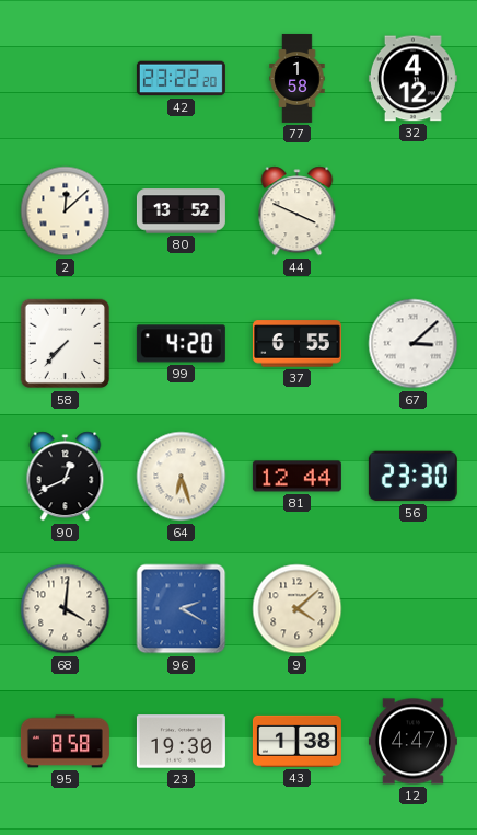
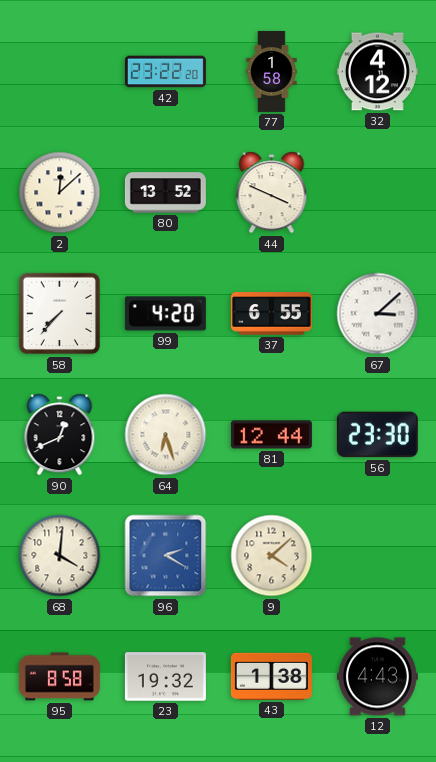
23: 19:30 -> 19:32
12: 4:47 -> 4:43
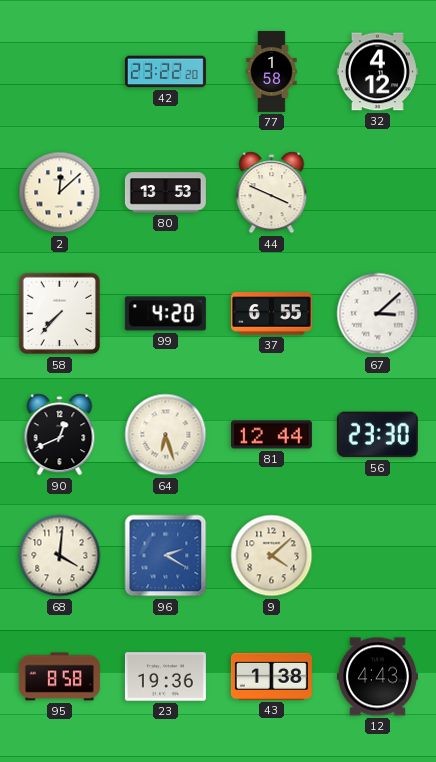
80: 13:52 -> 13:53
23: 19:32 -> 19:36
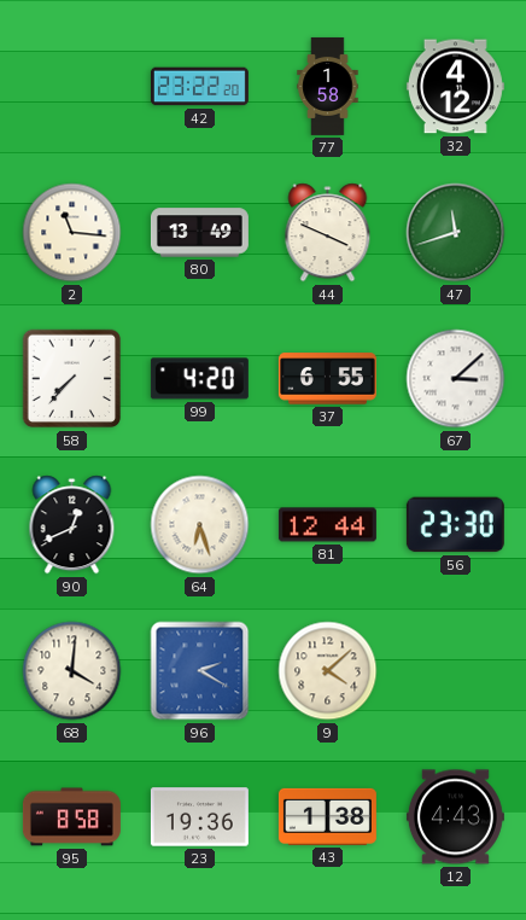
2: 12:08 -> 11:16
80: 13:53 -> 13:49
47: none -> 11:42
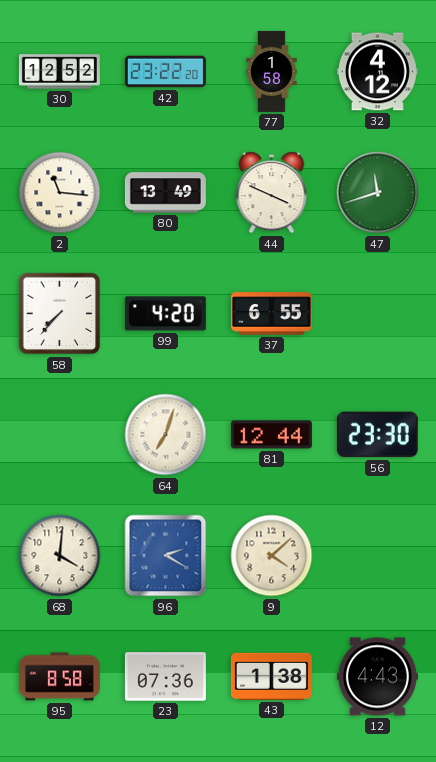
30: none -> 12:52
67: 3:08 -> none
90: 12:41 -> none
64: 6:27 -> 7:03
23: 19:36 -> 07:36
